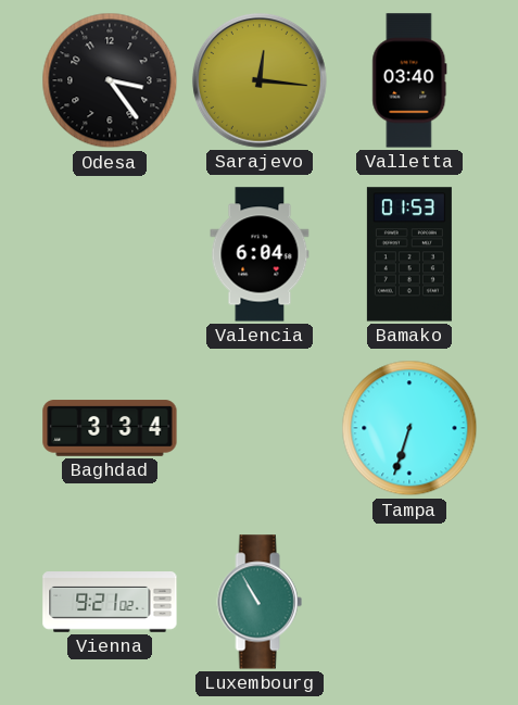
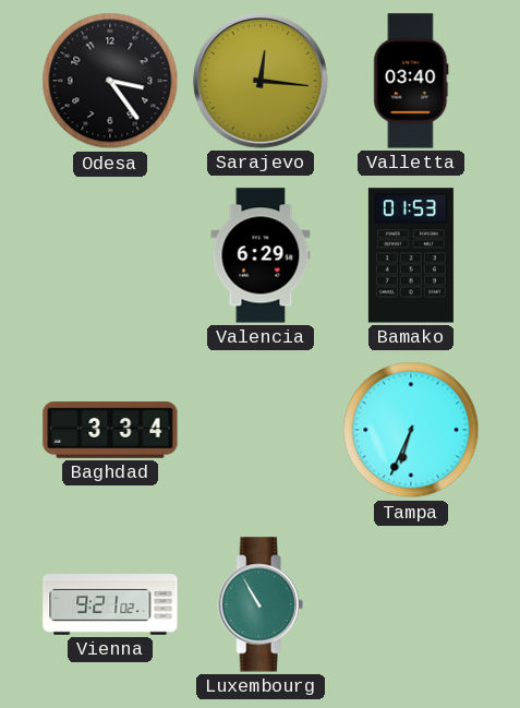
Valencia: 6:04 -> 6:29
Tampa: 6:33 -> 6:34
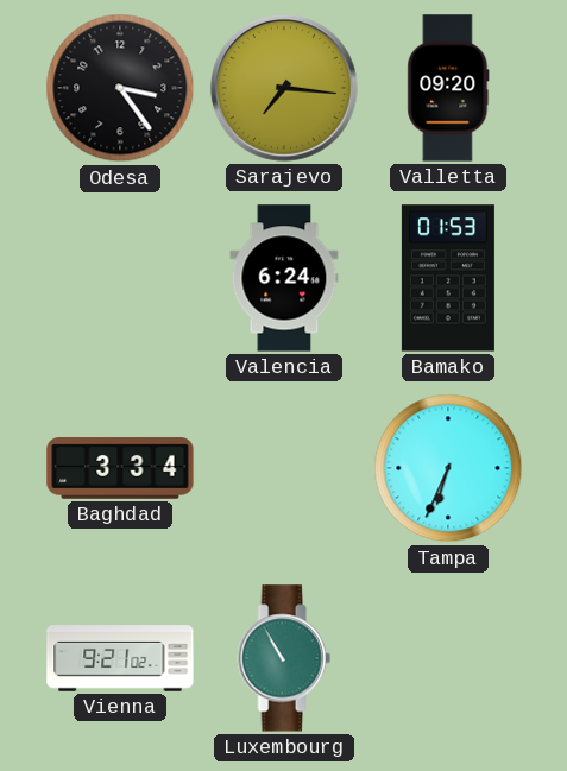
Sarajevo: 12:16 -> 7:16
Valletta: 03:40 -> 09:20
Valencia: 6:29 -> 6:24
